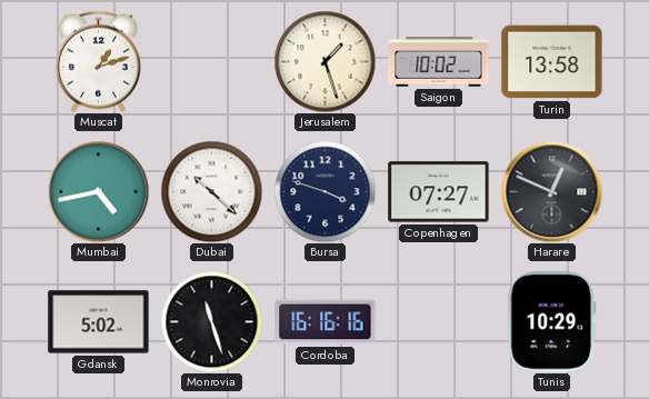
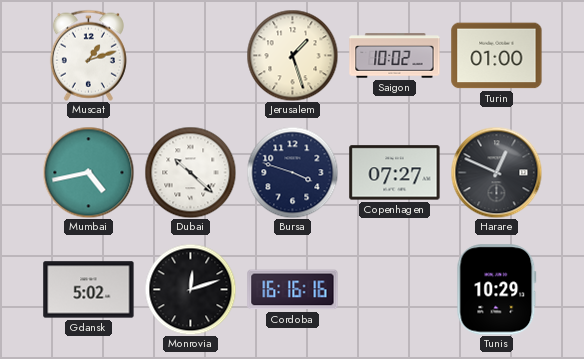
Turin: 13:58 -> 01:00
Monrovia: 11:27 -> 12:12
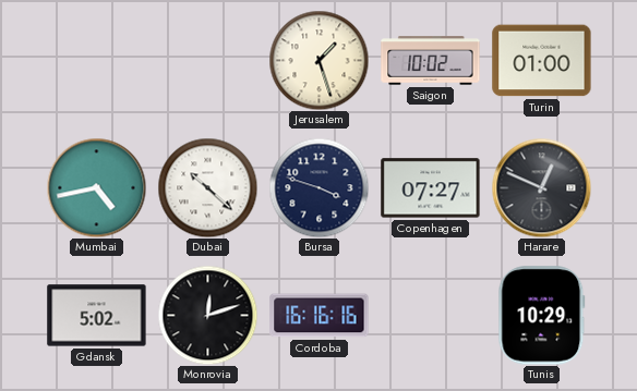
Muscat: 1:12 -> none
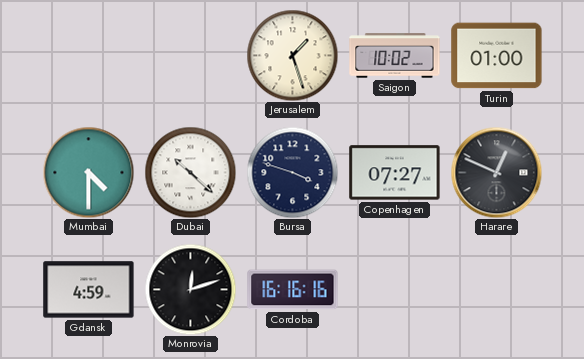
Mumbai: 4:43 -> 4:30
Gdansk: 5:02 -> 4:59
Tunis: 10:29 -> none
